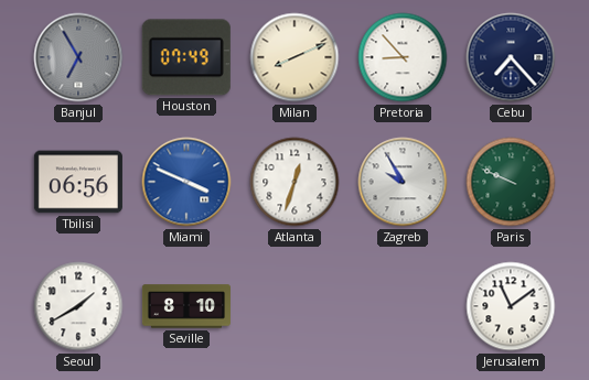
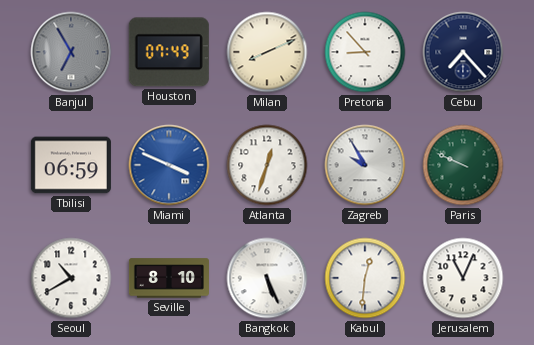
Tbilisi: 06:56 -> 06:59
Seoul: 1:40 -> 10:40
Bangkok: none -> 5:26
Kabul: none -> 12:31
Jerusalem: 11:09 -> 11:04
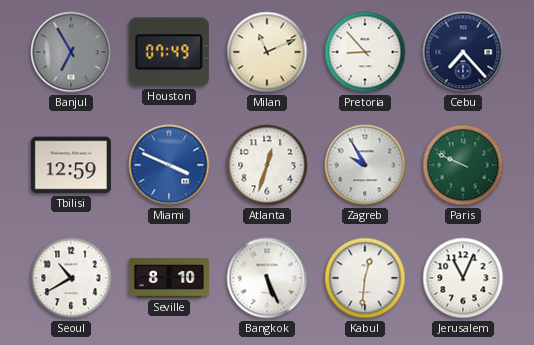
Milan: 8:11 -> 11:11
Tbilisi: 06:59 -> 12:59
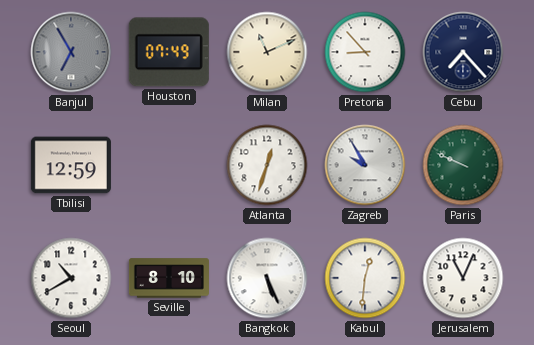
Miami: 3:49 -> none
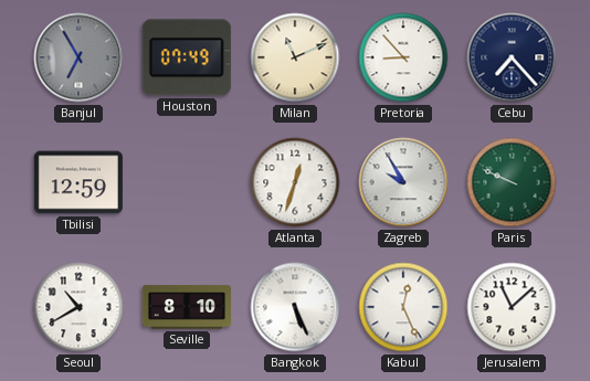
Kabul: 12:31 -> 12:26
Jerusalem: 11:04 -> 11:08
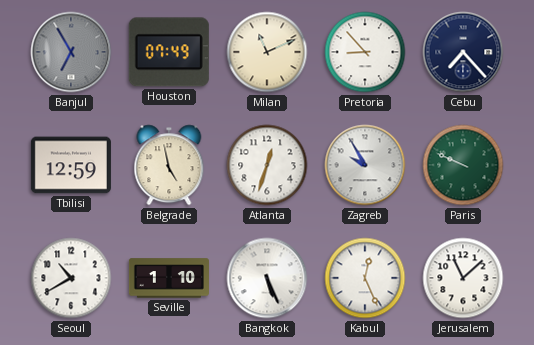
Belgrade: none -> 4:58
Seville: 8:10 -> 1:10
